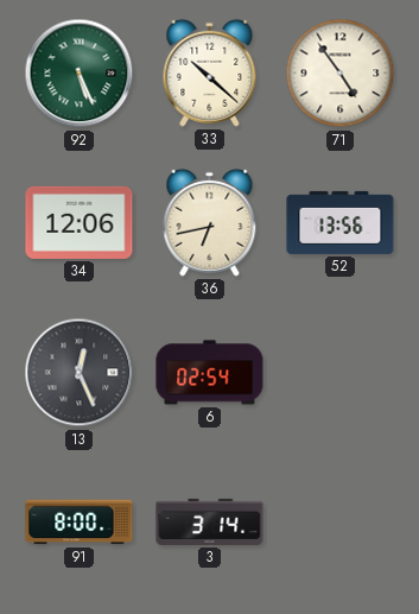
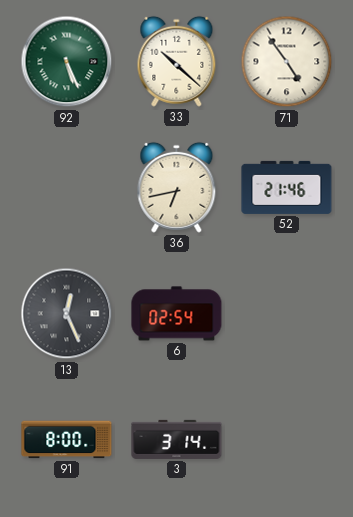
34: 12:06 -> none
52: 13:56 -> 21:46
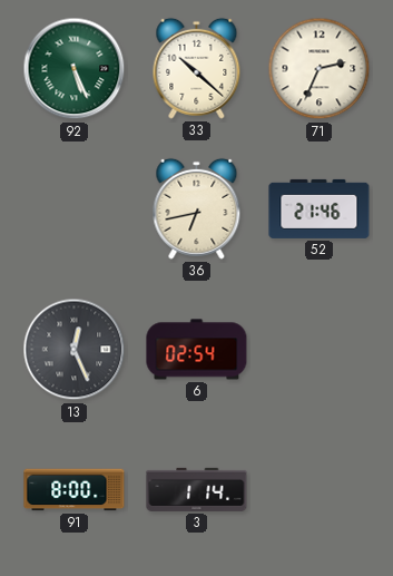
71: 4:54 -> 2:34
3: 3:14 -> 1:14
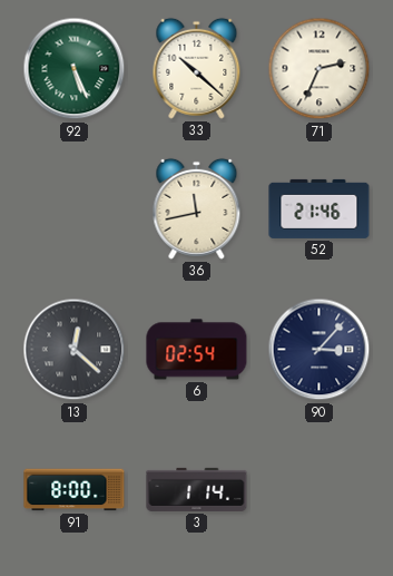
36: 6:43 -> 11:43
13: 12:26 -> 12:22
90: none -> 3:07
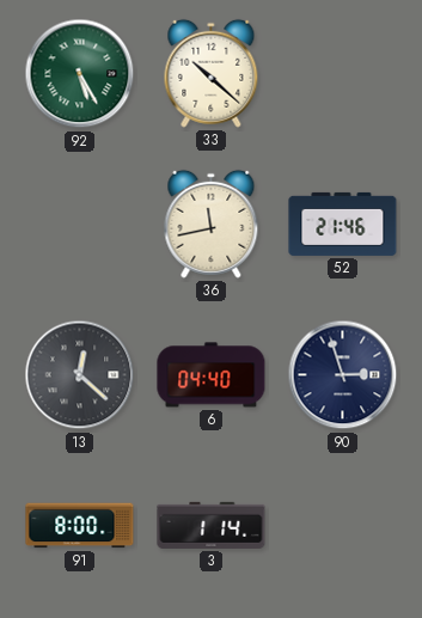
92: 5:26 -> 5:25
71: 2:34 -> none
6: 02:54 -> 04:40
90: 3:07 -> 2:57
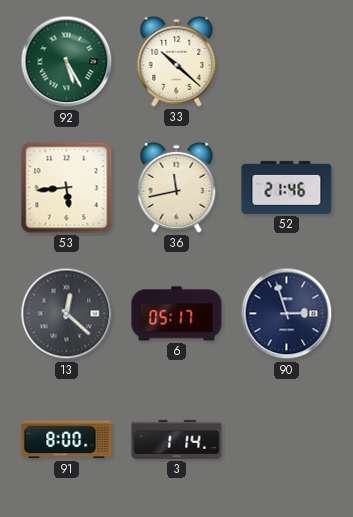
53: none -> 5:44
6: 04:40 -> 05:17
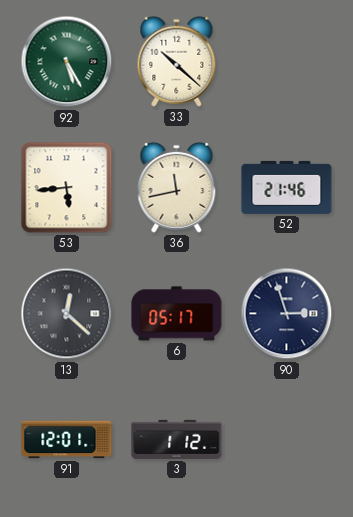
91: 8:00 -> 12:01
3: 1:14 -> 1:12
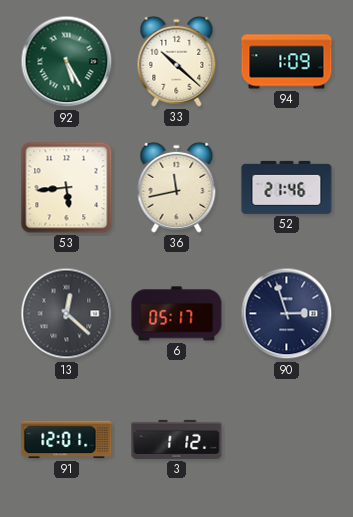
94: none -> 1:09
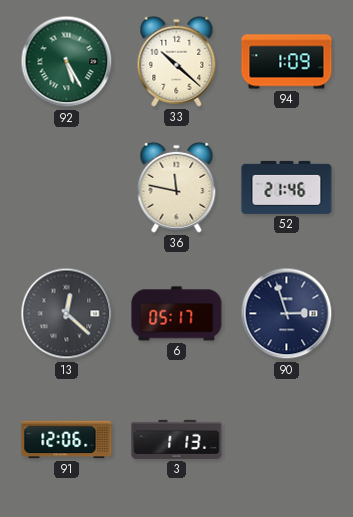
53: 5:44 -> none
36: 11:43 -> 11:47
91: 12:01 -> 12:06
3: 1:12 -> 1:13
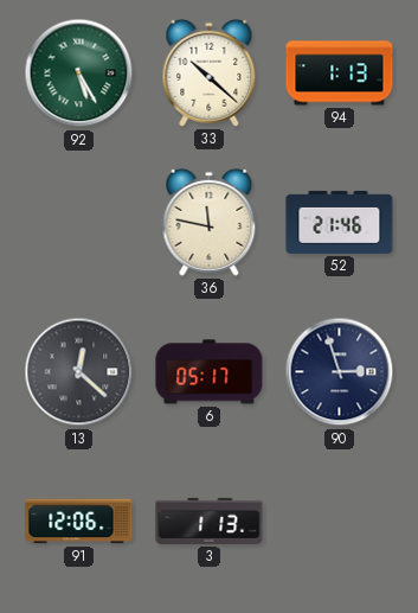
94: 1:09 -> 1:13
